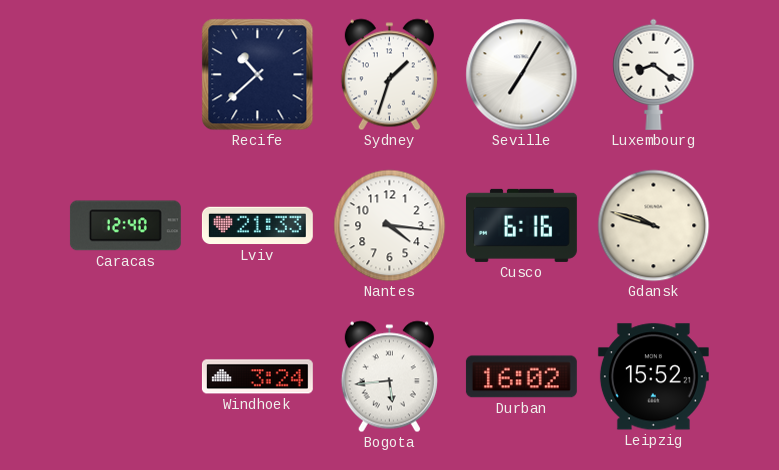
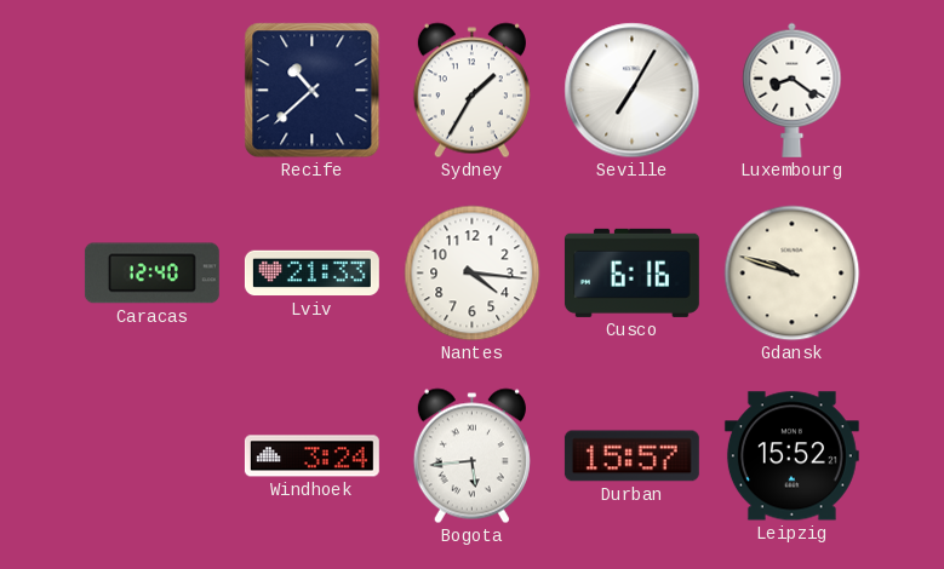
Sydney: 1:33 -> 1:35
Durban: 16:02 -> 15:57
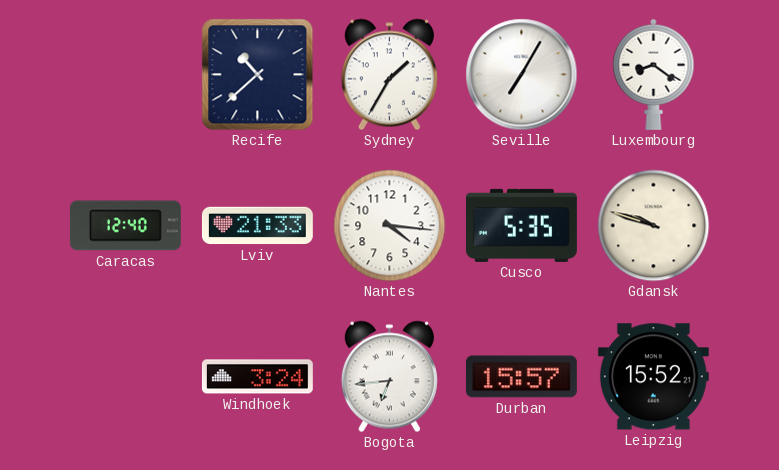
Cusco: 6:16 -> 5:35
Bogota: 5:44 -> 6:44
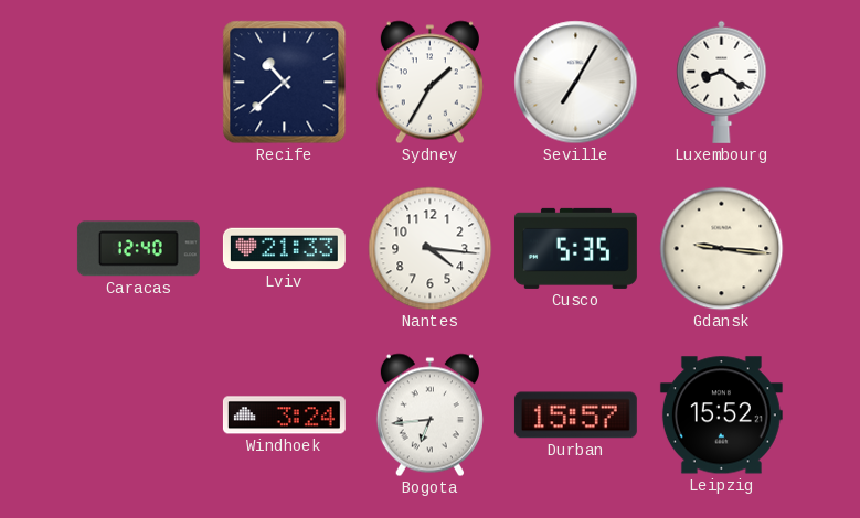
Gdansk: 9:48 -> 9:16
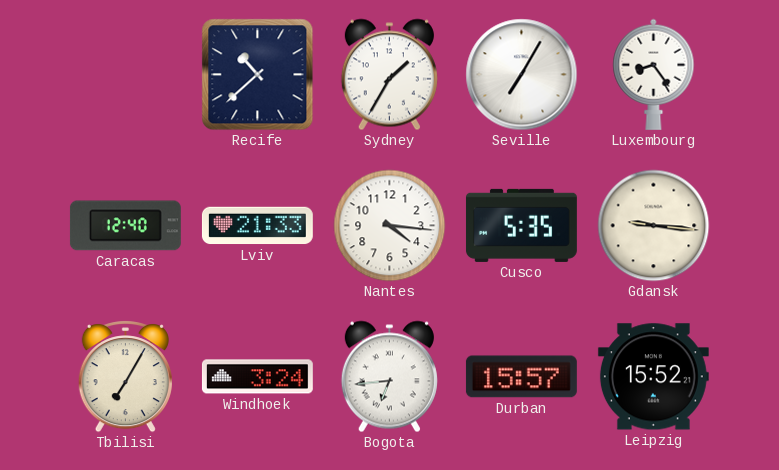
Luxembourg: 8:21 -> 8:24
Tbilisi: none -> 7:05
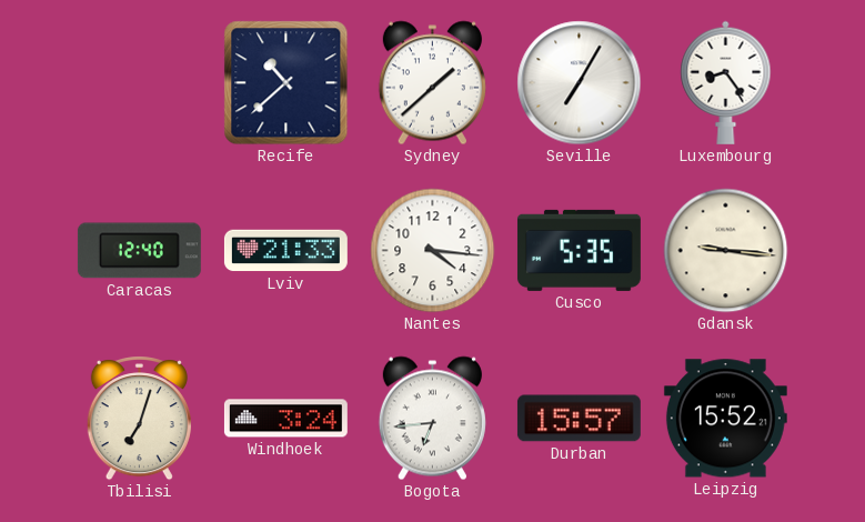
Sydney: 1:35 -> 1:38
Tbilisi: 7:05 -> 7:03
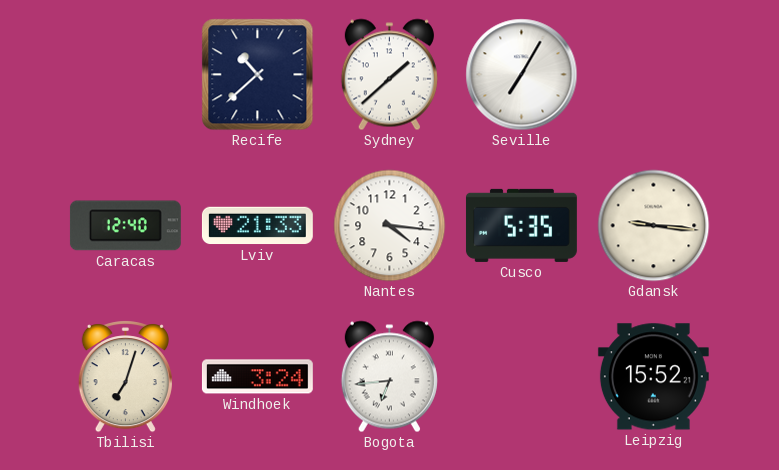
Luxembourg: 8:24 -> none
Durban: 15:57 -> none
